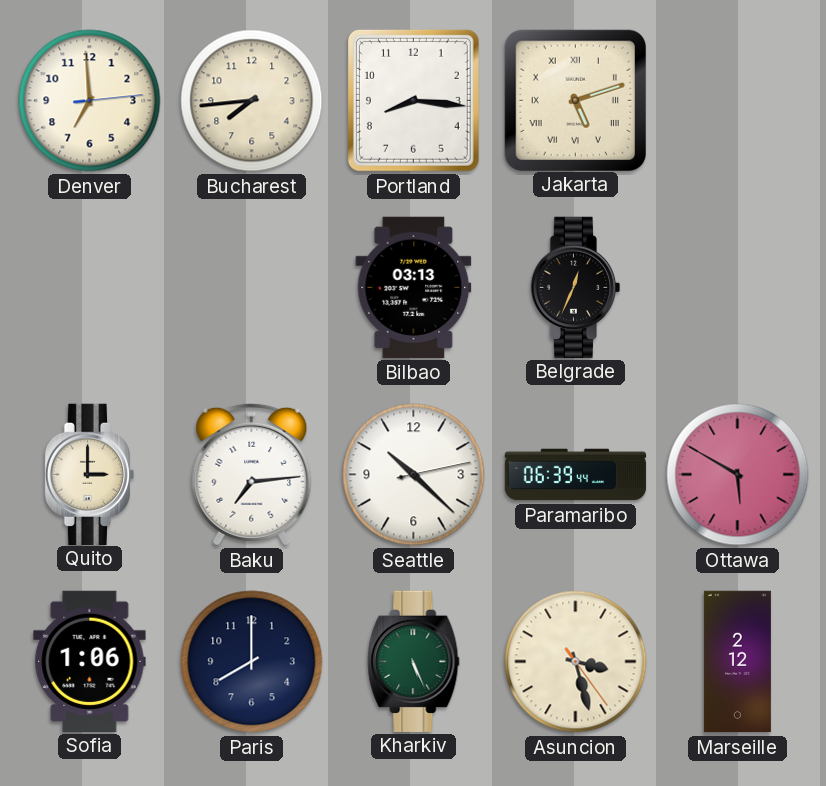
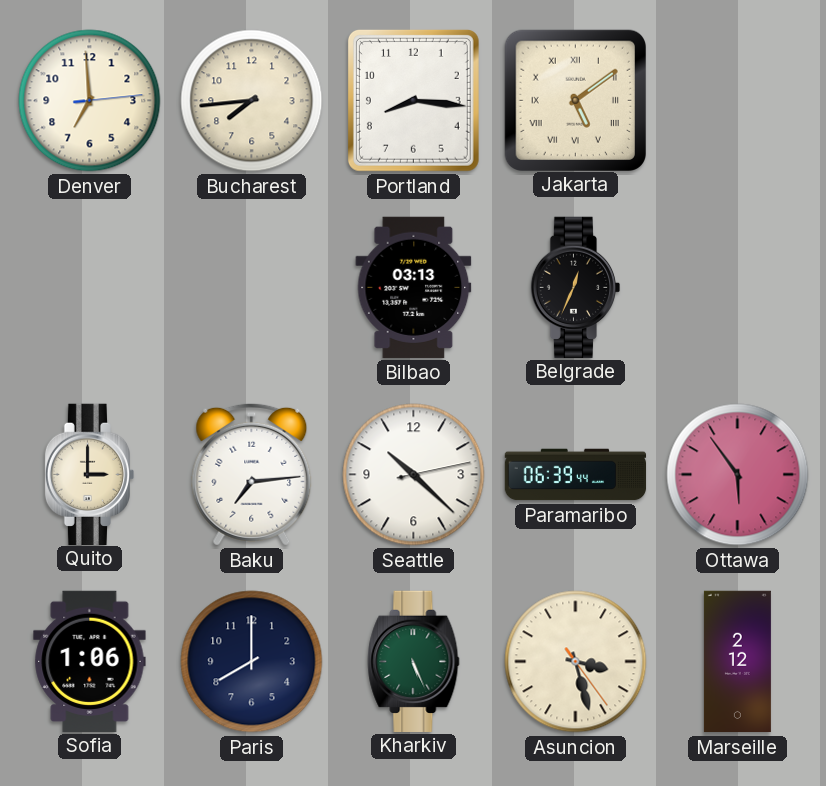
Jakarta: 5:12 -> 5:09
Ottawa: 5:50 -> 5:54
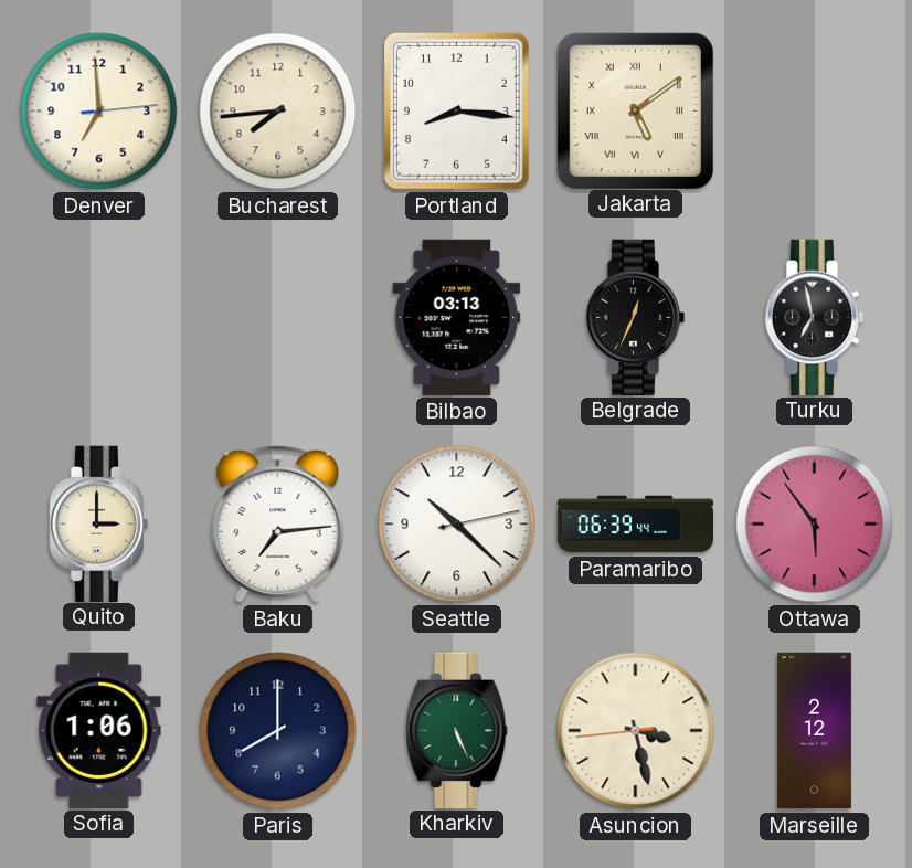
Turku: none -> 6:58
Asuncion: 3:27:24 -> 3:27:44
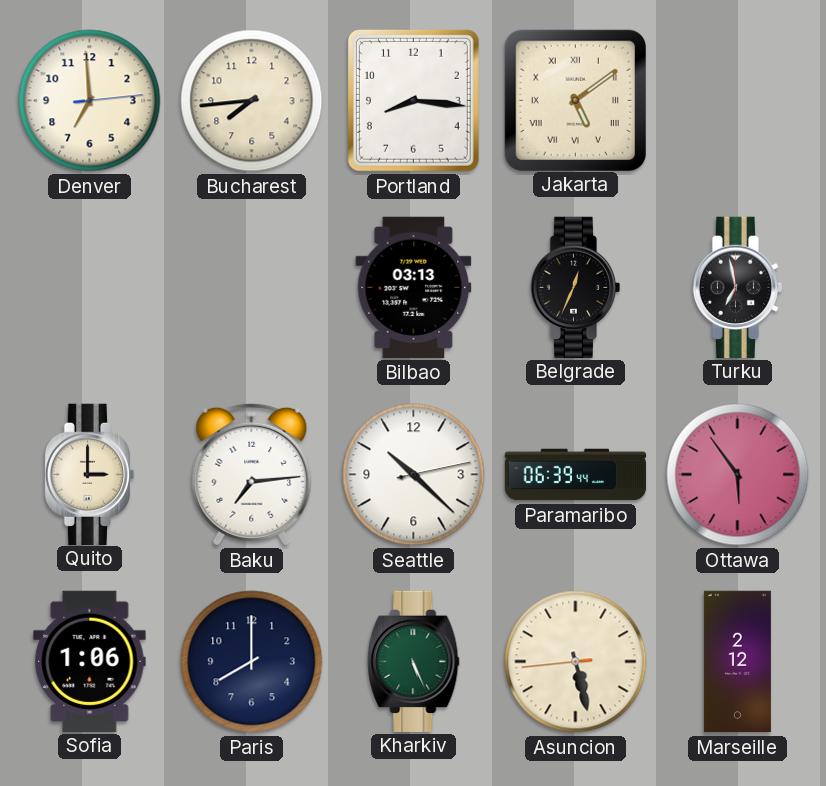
Asuncion: 3:27 -> 5:27
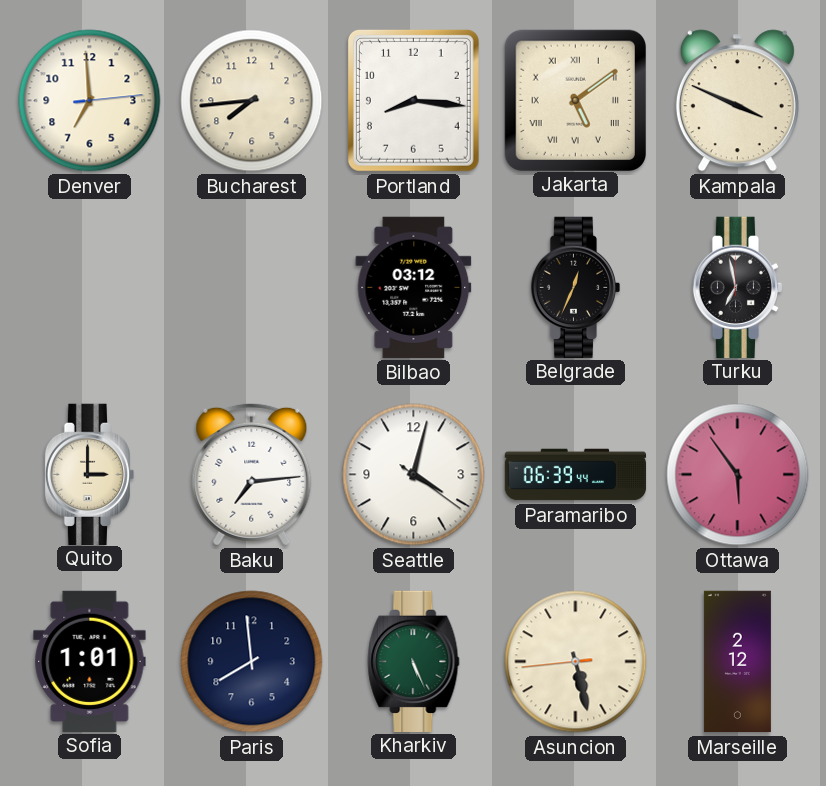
Kampala: none -> 3:49
Bilbao: 03:13 -> 03:12
Seattle: 10:22 -> 4:02
Sofia: 1:06 -> 1:01
Paris: 8:00 -> 7:59
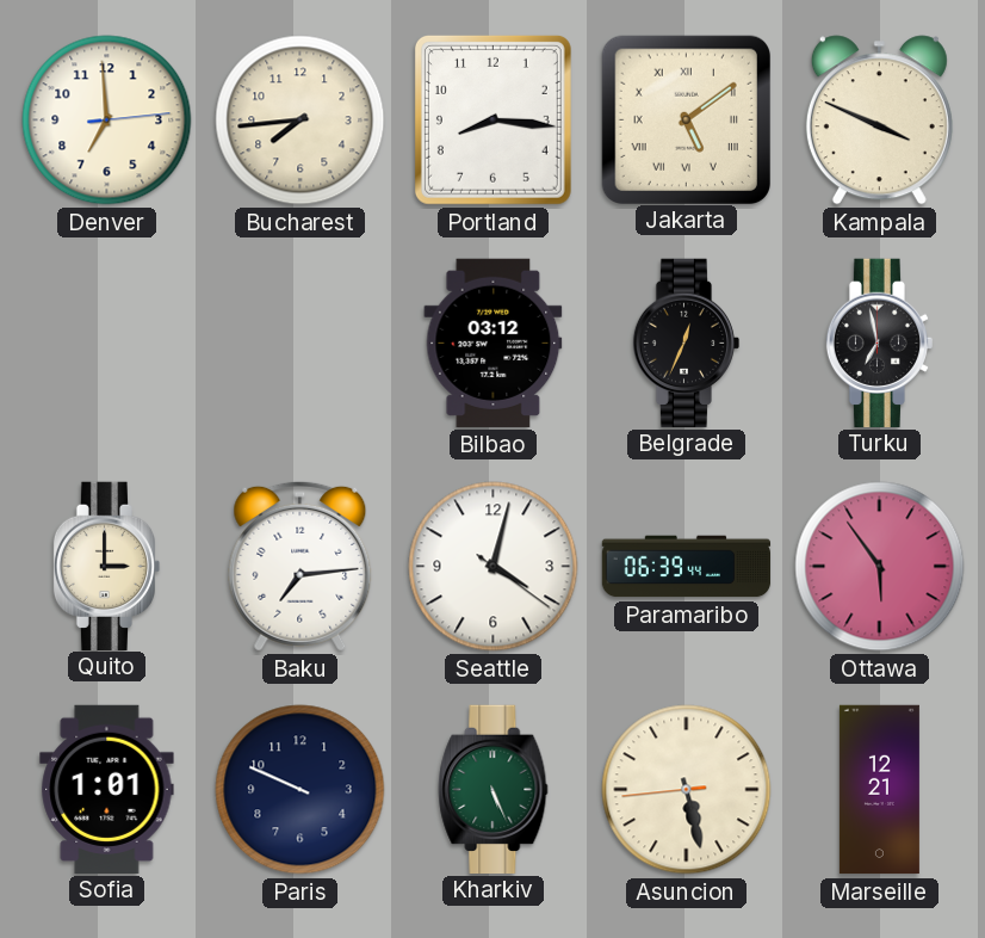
Paris: 7:59 -> 9:49
Marseille: 2:12 -> 12:21
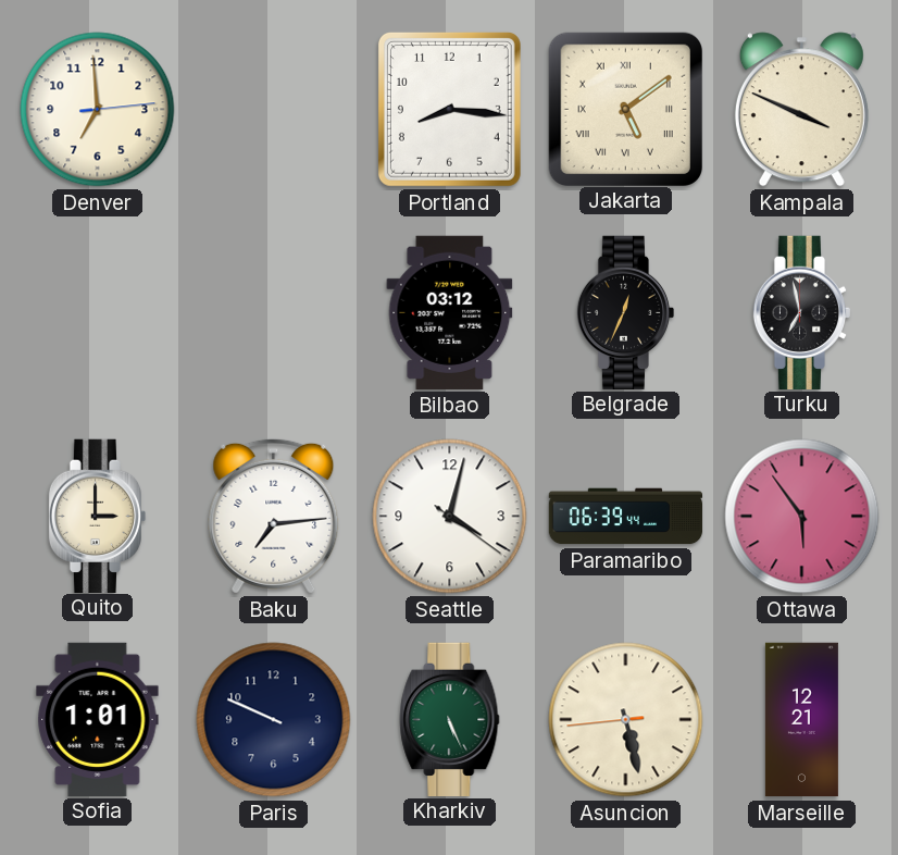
Bucharest: 7:44 -> none
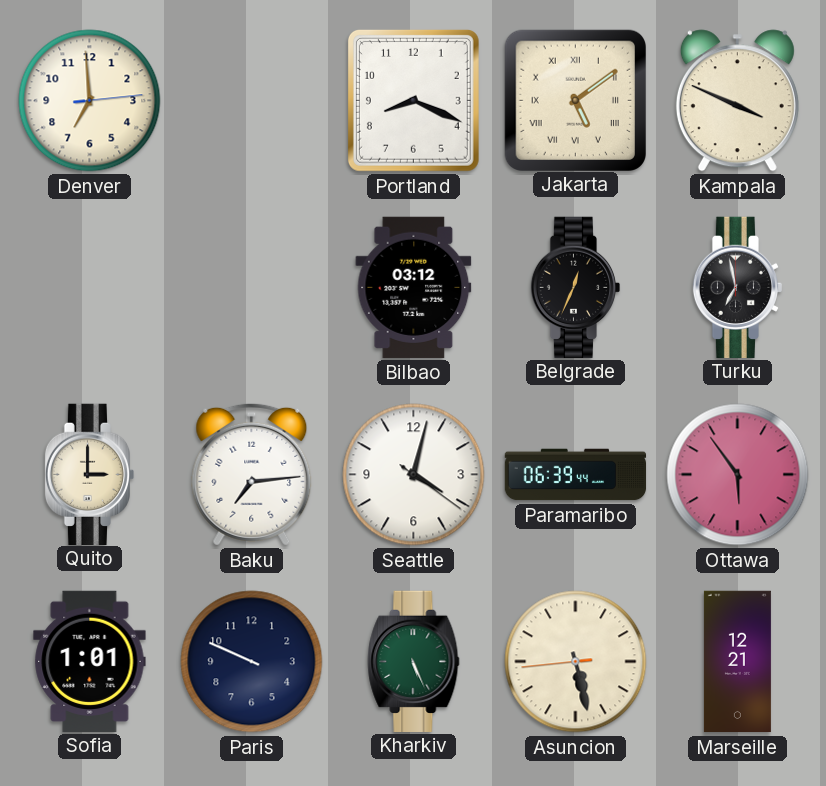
Portland: 8:16 -> 8:19
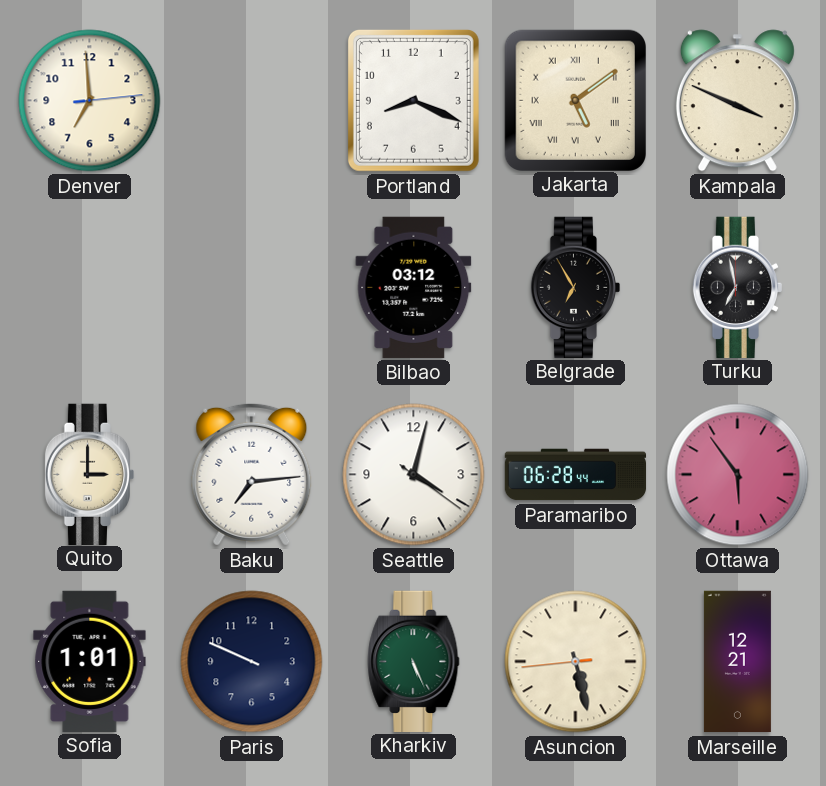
Belgrade: 12:34 -> 6:55
Paramaribo: 06:39 -> 06:28
